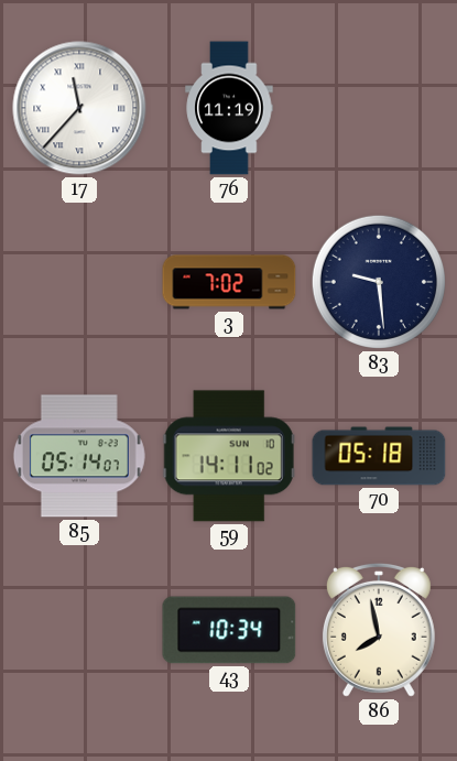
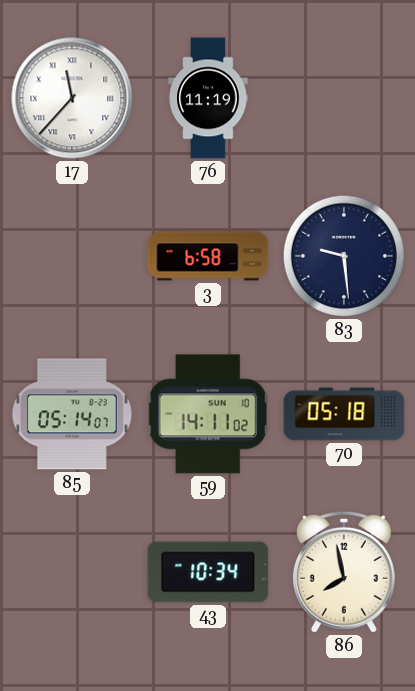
3: 7:02 -> 6:58
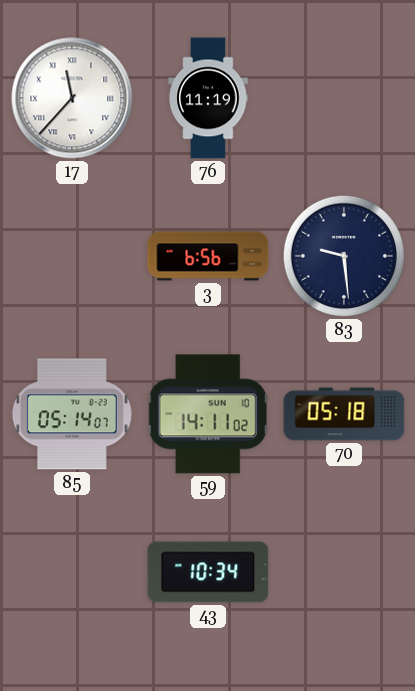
3: 6:58 -> 6:56
86: 7:58 -> none
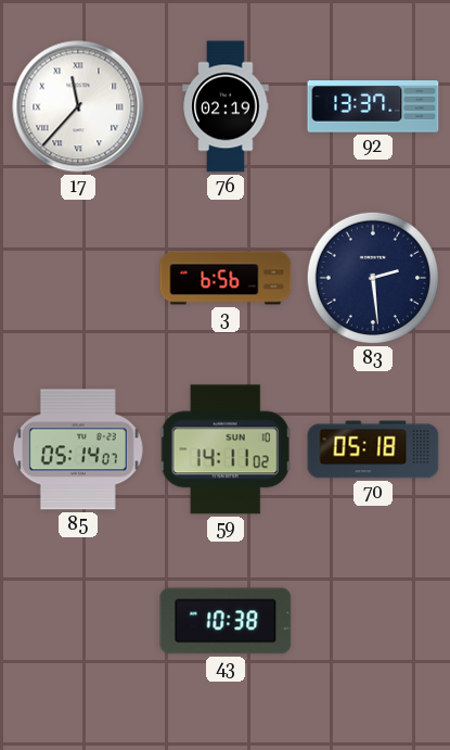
76: 11:19 -> 02:19
92: none -> 13:37
83: 9:29 -> 2:29
43: 10:34 -> 10:38
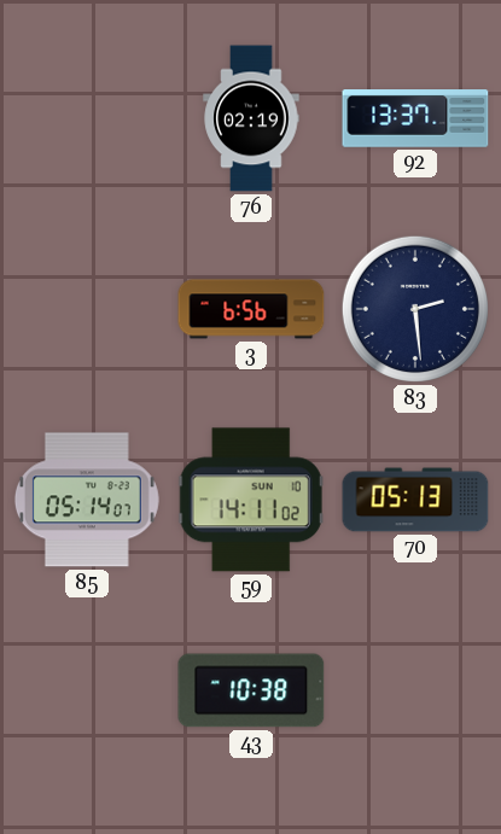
17: 11:37 -> none
70: 05:18 -> 05:13
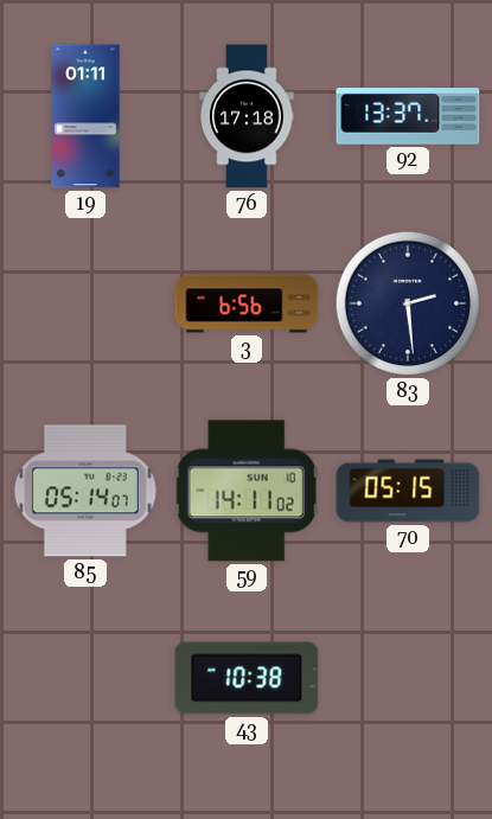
19: none -> 01:11
76: 02:19 -> 17:18
70: 05:13 -> 05:15
